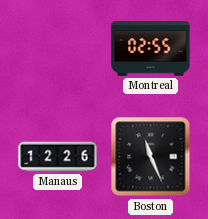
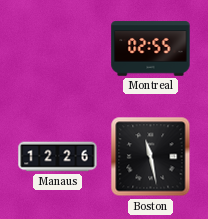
Boston: 11:26 -> 11:28
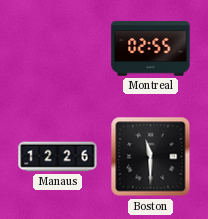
Boston: 11:28 -> 11:30
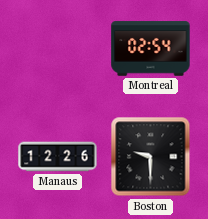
Montreal: 02:55 -> 02:54
Boston: 11:30 -> 9:30
